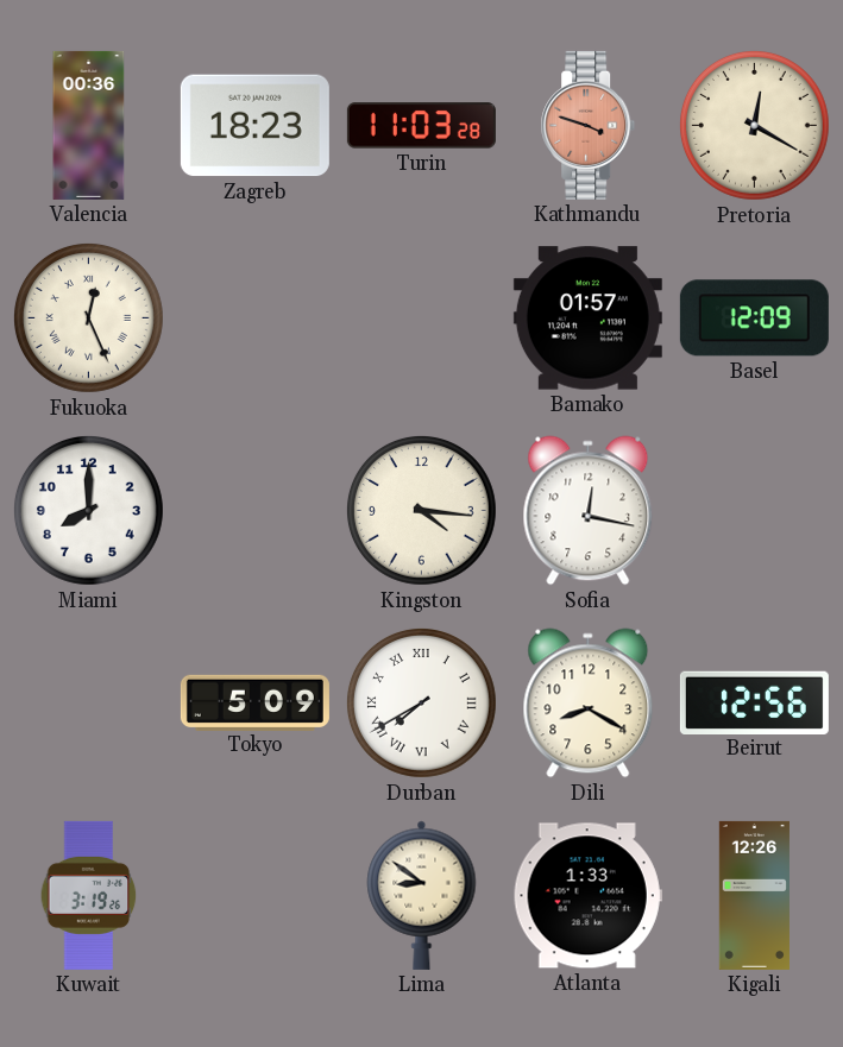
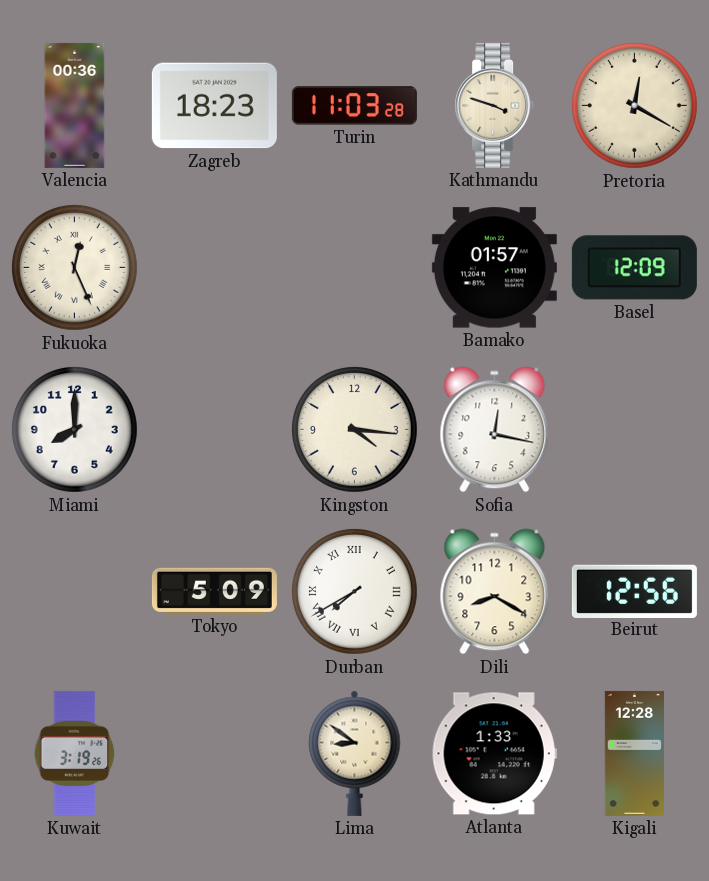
Kathmandu dial: salmon -> cream
Kigali: 12:26 -> 12:28
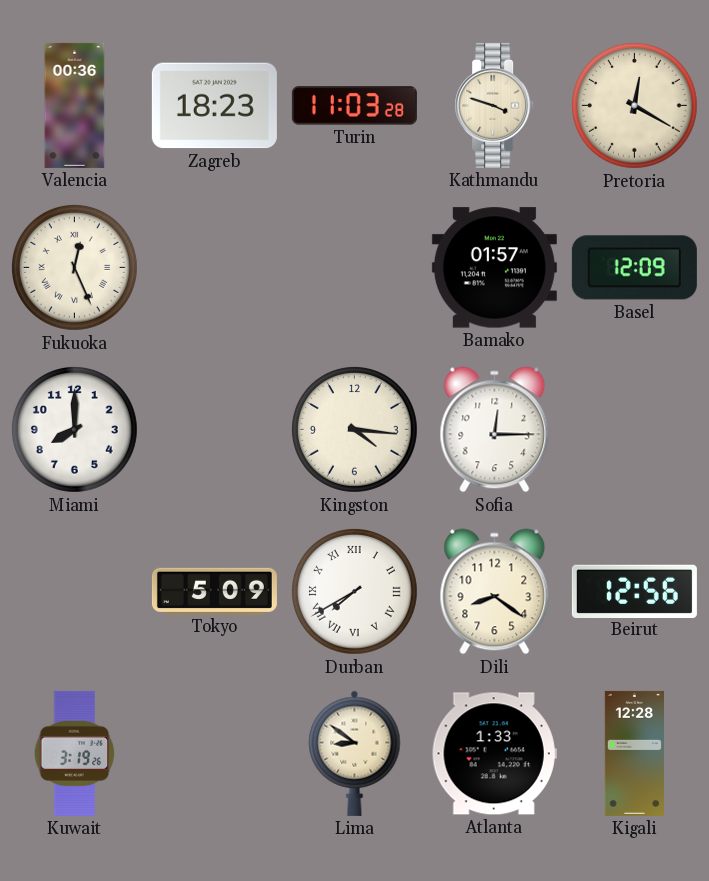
Sofia: 12:17 -> 12:15
Dili: 8:20 -> 8:21
